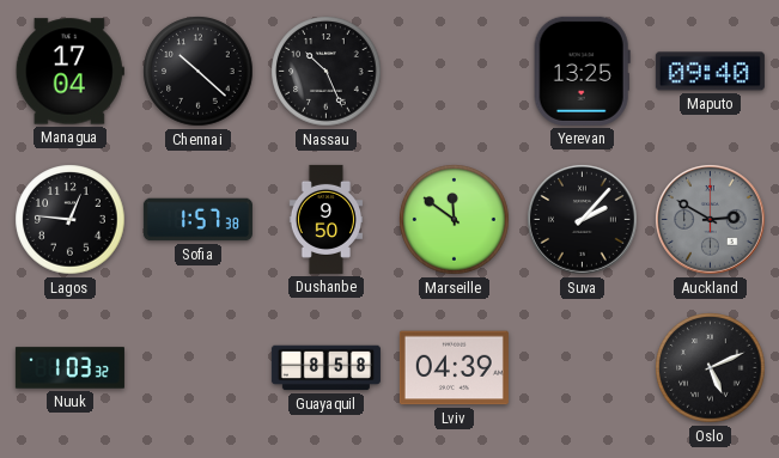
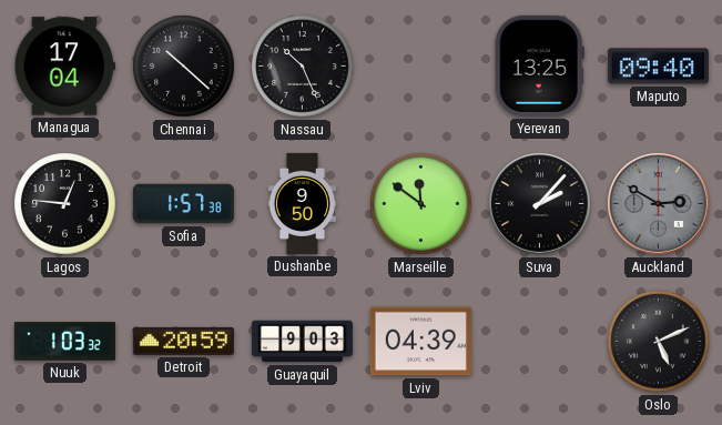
Detroit: none -> 20:59
Guayaquil: 8:58 -> 9:03
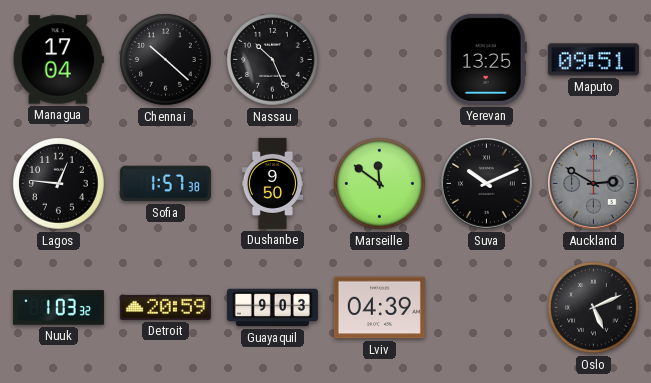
Maputo: 09:40 -> 09:51
Suva: 2:07 -> 10:11
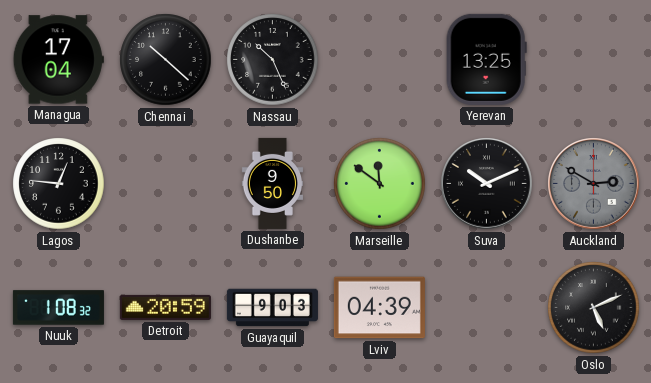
Maputo: 09:51 -> none
Sofia: 1:57 -> none
Nuuk: 1:03 -> 1:08
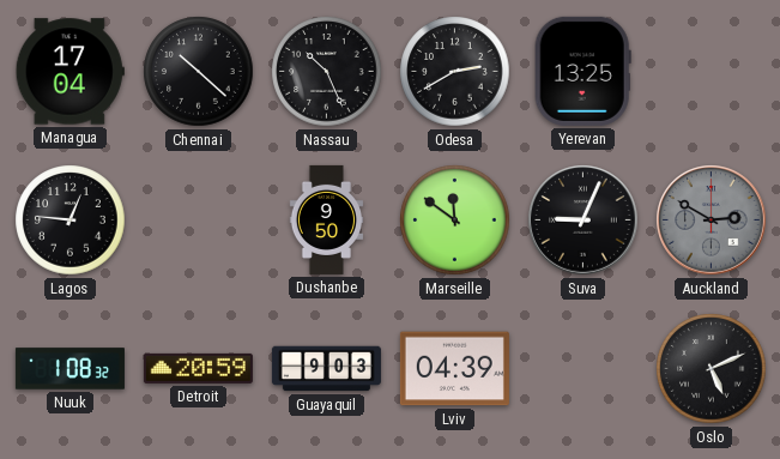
Odesa: none -> 2:40
Suva: 10:11 -> 9:04
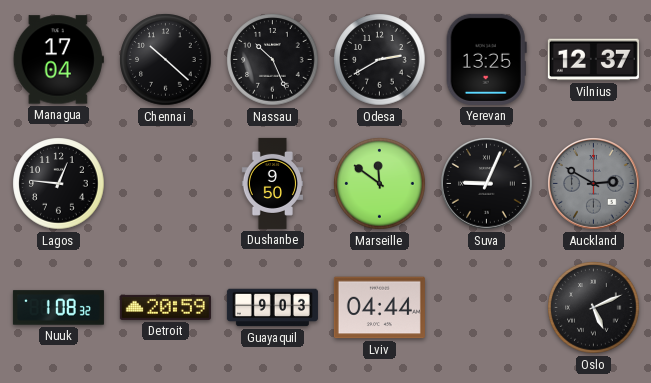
Vilnius: none -> 12:37
Lviv: 04:39 -> 04:44
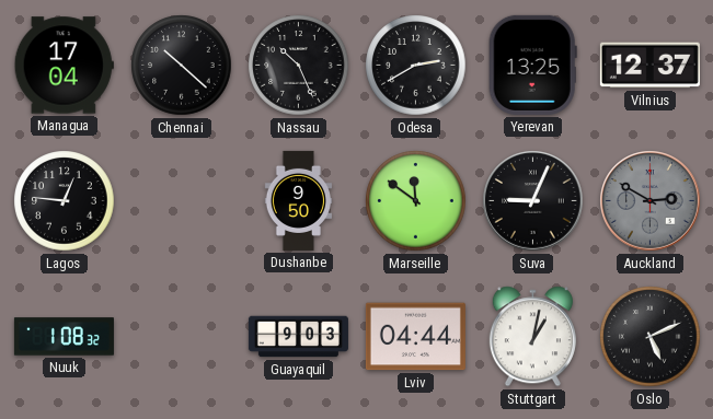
Detroit: 20:59 -> none
Stuttgart: none -> 1:02
